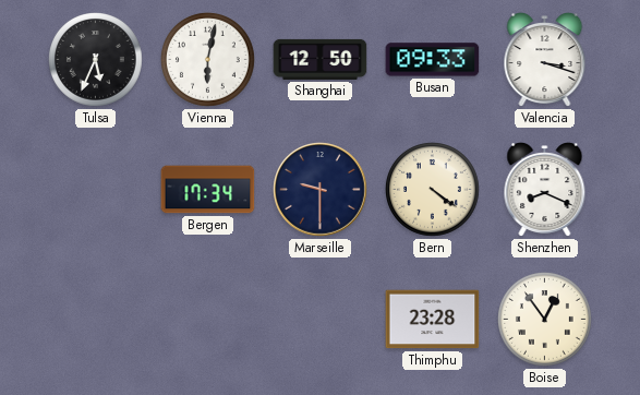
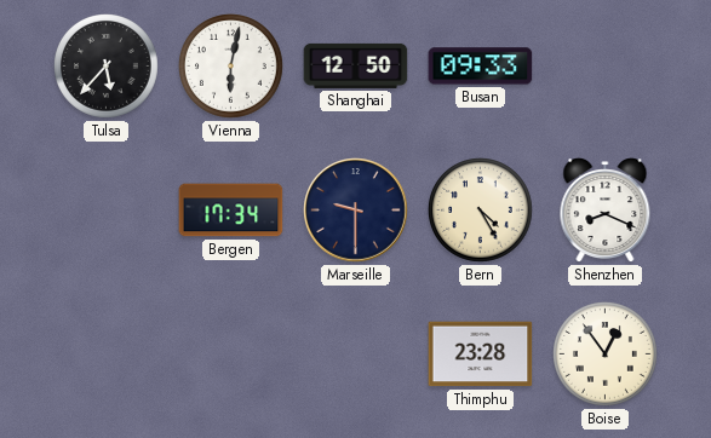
Tulsa: 5:34 -> 5:37
Valencia: 3:18 -> none
Bern: 4:21 -> 4:25
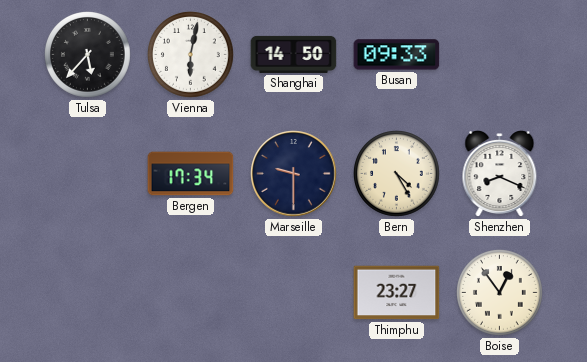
Shanghai: 12:50 -> 14:50
Thimphu: 23:28 -> 23:27
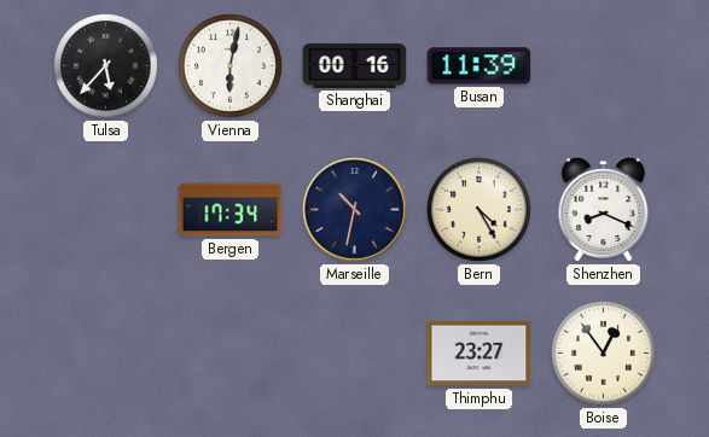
Shanghai: 14:50 -> 00:16
Busan: 09:33 -> 11:39
Marseille: 9:30 -> 10:32
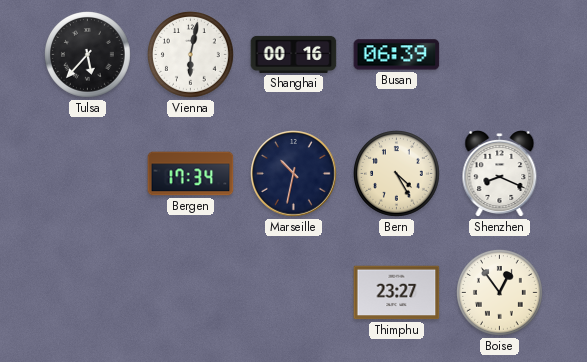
Busan: 11:39 -> 06:39
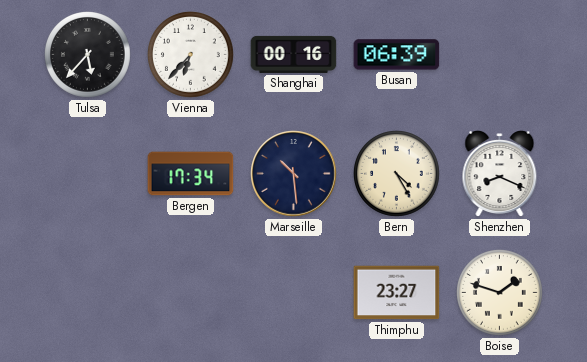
Vienna: 6:02 -> 6:37
Marseille: 10:32 -> 10:29
Boise: 12:54 -> 1:48
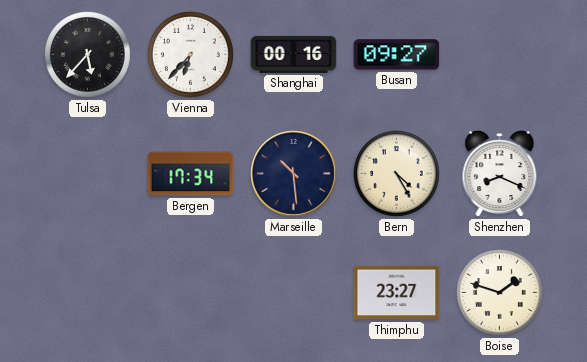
Busan: 06:39 -> 09:27
